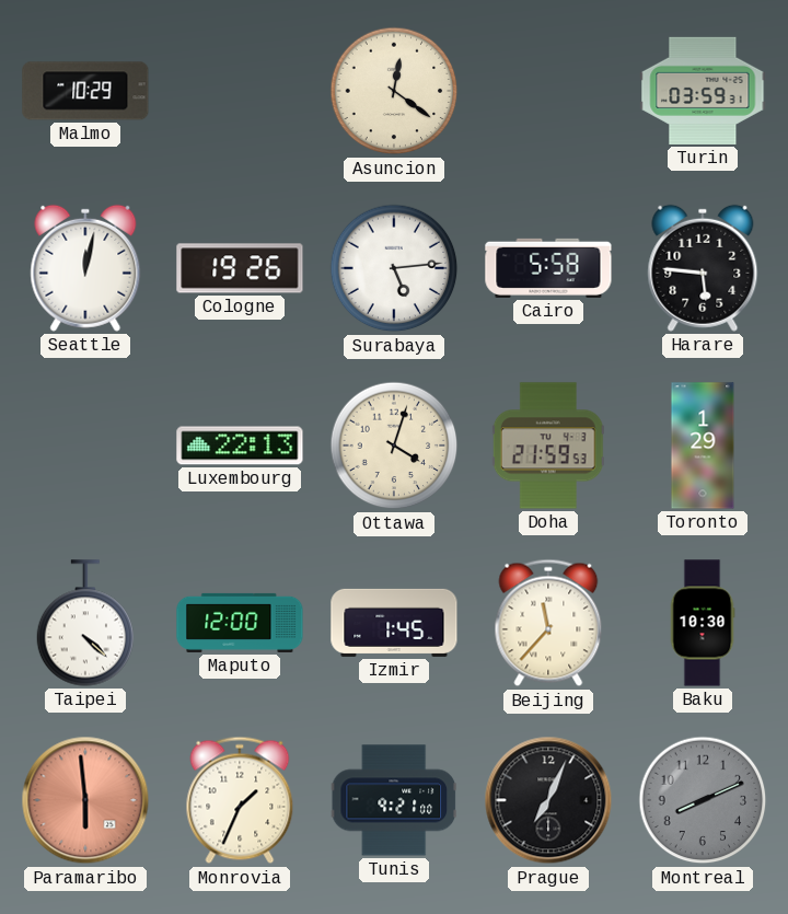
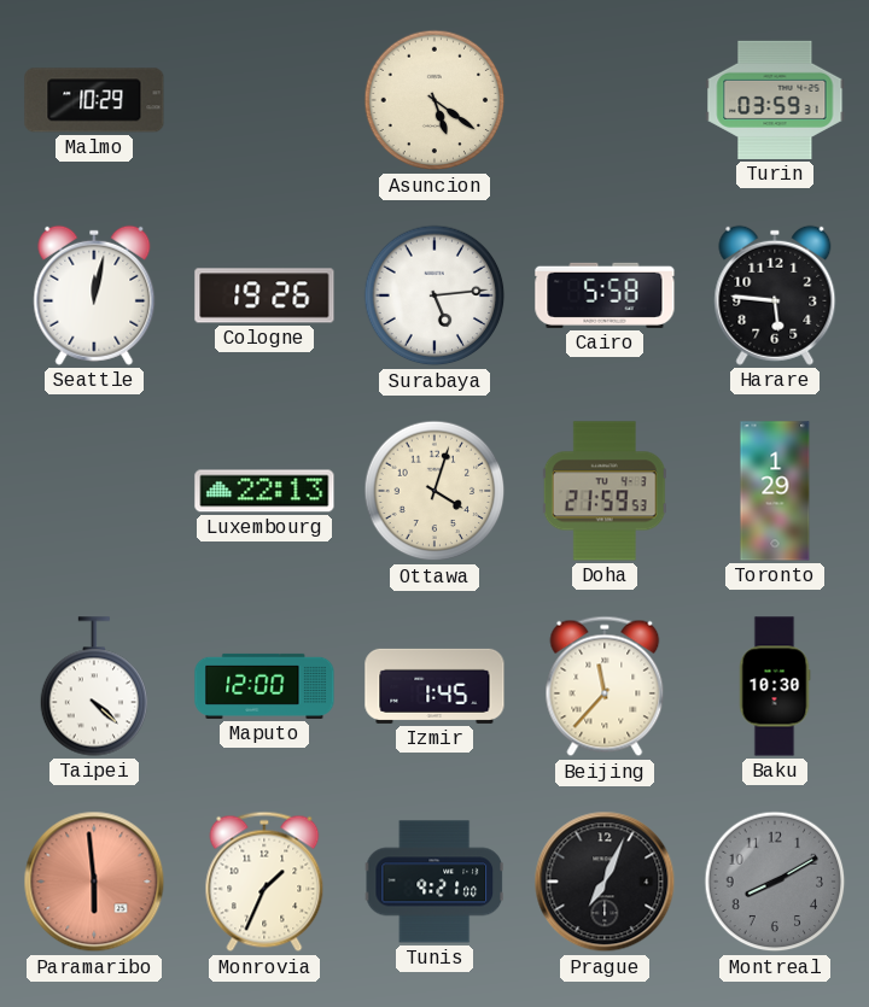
Asuncion: 12:21 -> 5:21
Montreal: 8:11 -> 8:10
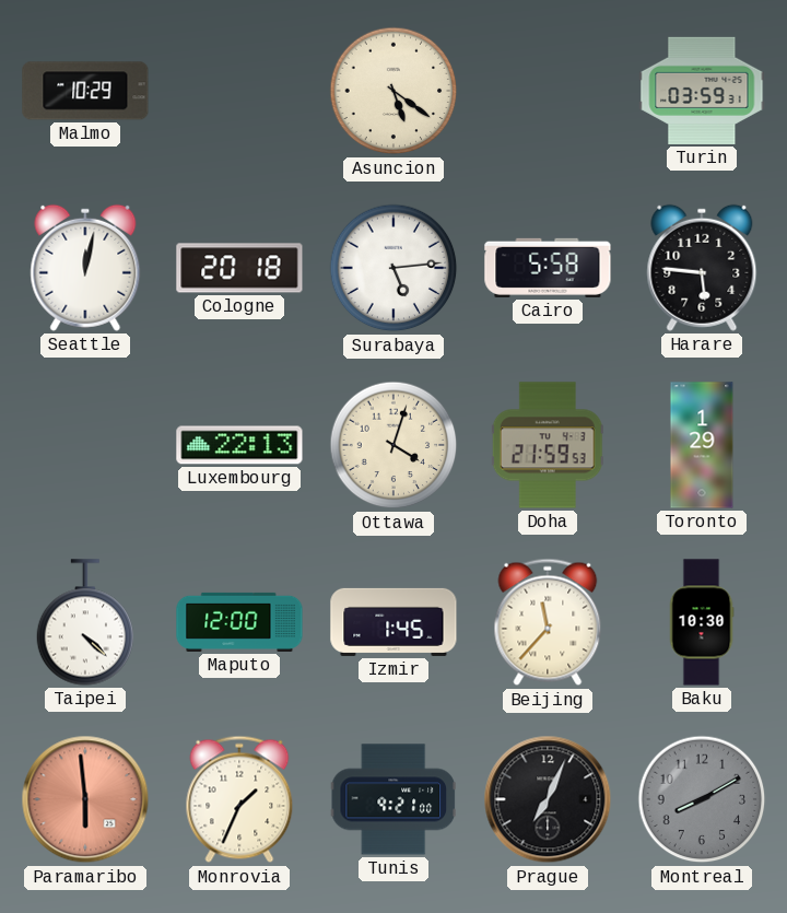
Cologne: 19:26 -> 20:18
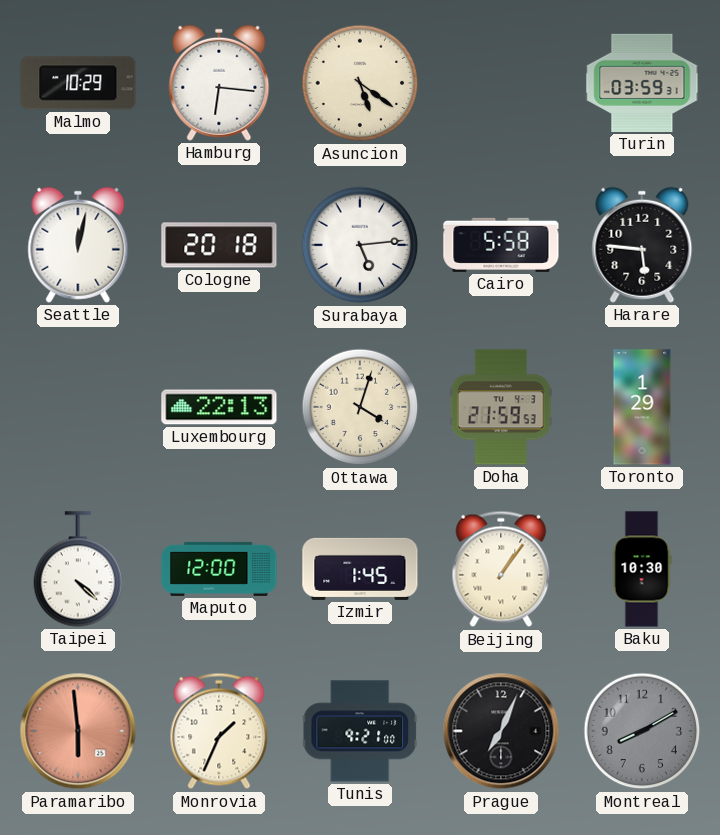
Hamburg: none -> 6:16
Beijing: 11:37 -> 1:06
